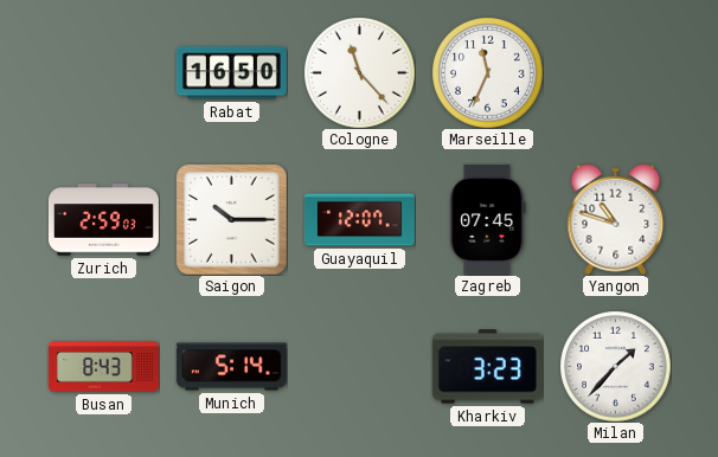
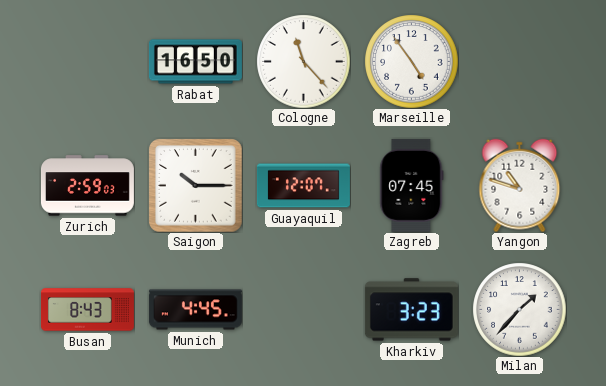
Marseille: 11:34 -> 4:54
Munich: 5:14 -> 4:45
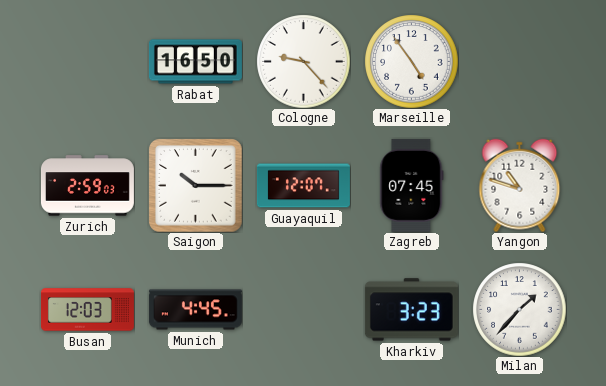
Cologne: 11:23 -> 9:23
Busan: 8:43 -> 12:03
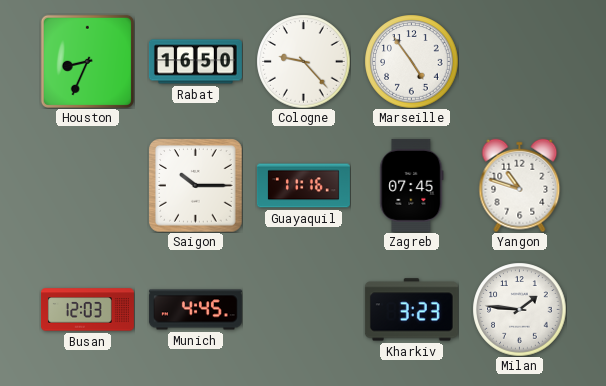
Houston: none -> 8:34
Zurich: 2:59 -> none
Guayaquil: 12:07 -> 11:16
Milan: 1:37 -> 1:46
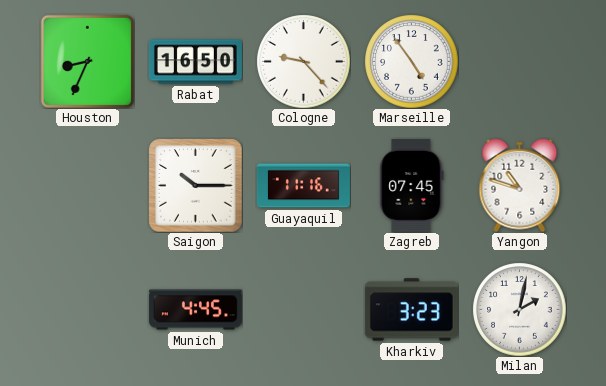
Busan: 12:03 -> none
Milan: 1:46 -> 2:02
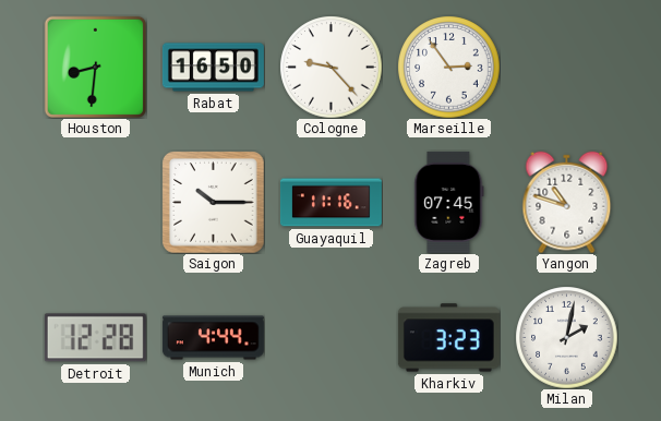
Houston: 8:34 -> 8:31
Marseille: 4:54 -> 2:54
Detroit: none -> 12:28
Munich: 4:45 -> 4:44
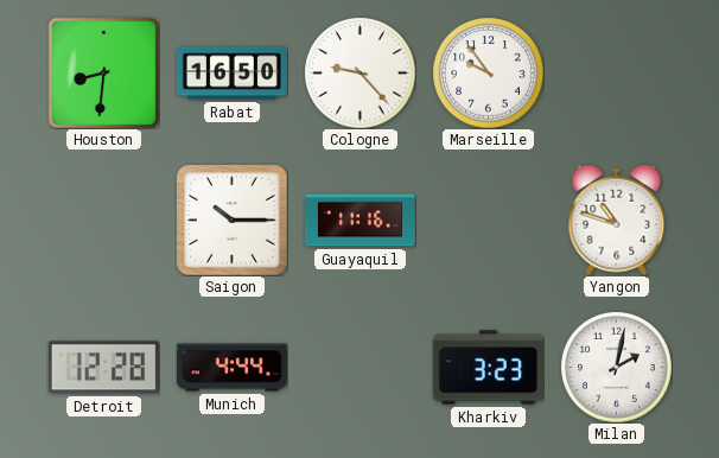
Marseille: 2:54 -> 9:54
Zagreb: 07:45 -> none
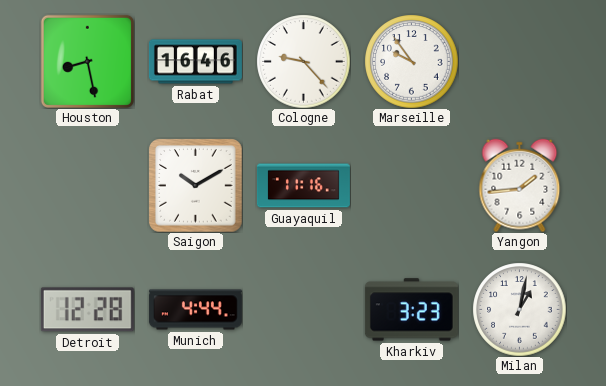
Houston: 8:31 -> 8:28
Rabat: 16:50 -> 16:46
Saigon: 10:15 -> 10:10
Yangon: 10:48 -> 1:44
Milan: 2:02 -> 1:02
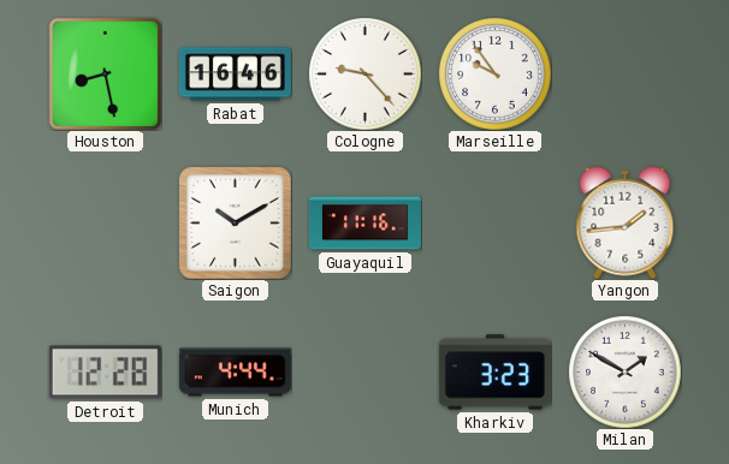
Milan: 1:02 -> 1:50
